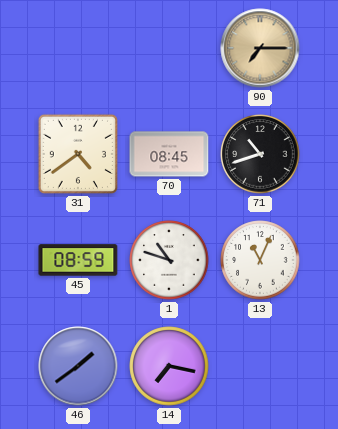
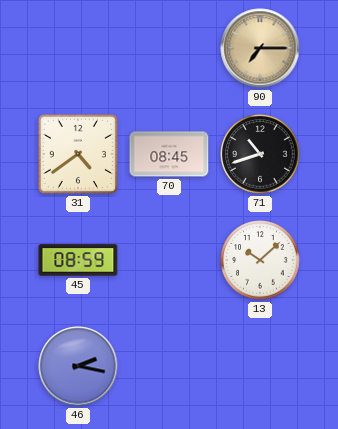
1: 10:48 -> none
13: 11:04 -> 10:08
46: 1:39 -> 2:17
14: 7:17 -> none
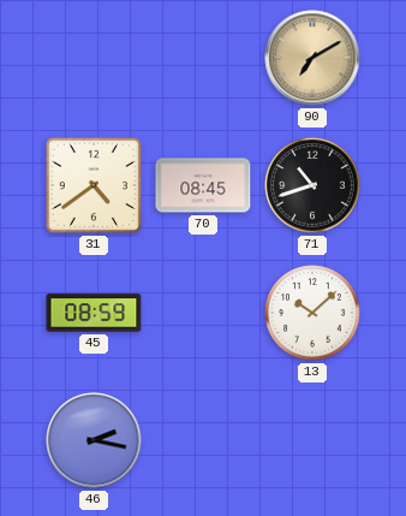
90: 7:15 -> 7:10
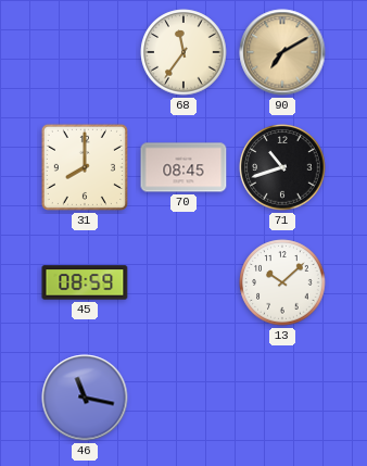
68: none -> 11:36
31: 4:39 -> 8:00
46: 2:17 -> 11:17
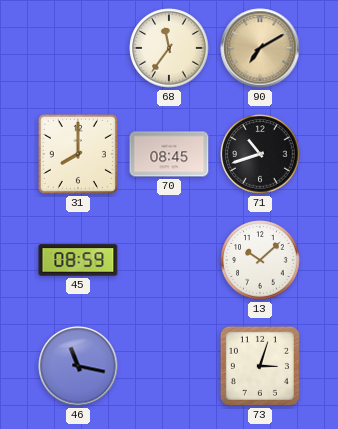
73: none -> 3:03
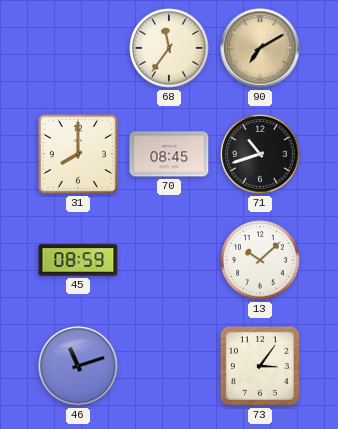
46: 11:17 -> 11:12
73: 3:03 -> 3:06
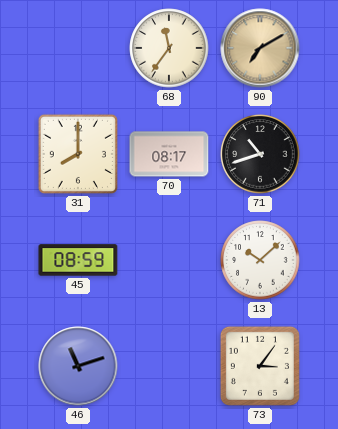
70: 08:45 -> 08:17
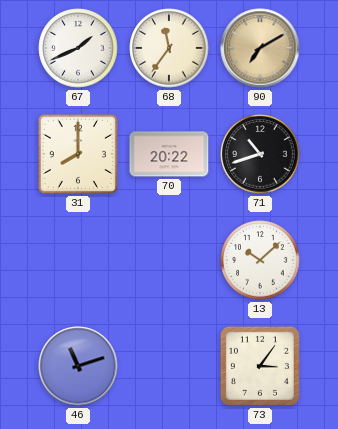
67: none -> 1:41
70: 08:17 -> 20:22
45: 08:59 -> none
